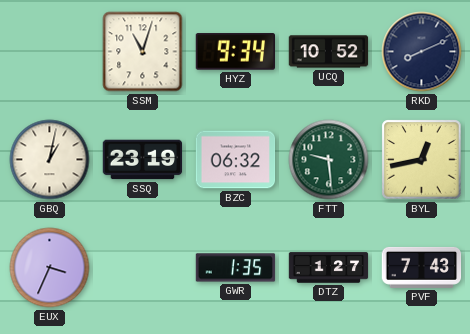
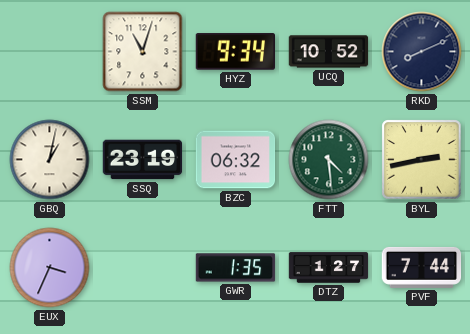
FTT: 9:29 -> 4:29
BYL: 12:43 -> 2:43
PVF: 7:43 -> 7:44
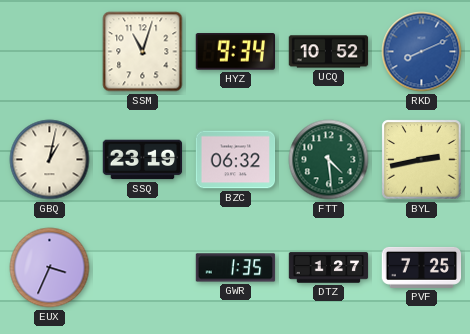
RKD dial: navy -> blue
PVF: 7:44 -> 7:25
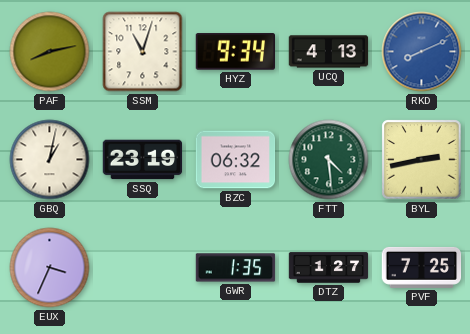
PAF: none -> 8:13
UCQ: 10:52 -> 4:13
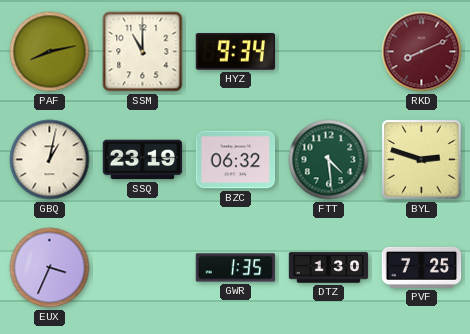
SSM: 11:03 -> 11:00
UCQ: 4:13 -> none
RKD dial: blue -> burgundy
BYL: 2:43 -> 2:48
DTZ: 1:27 -> 1:30
